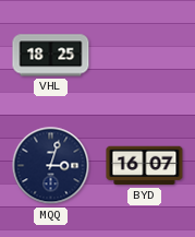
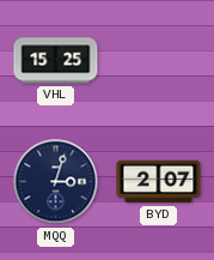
VHL: 18:25 -> 15:25
BYD: 16:07 -> 2:07
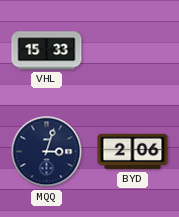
VHL: 15:25 -> 15:33
BYD: 2:07 -> 2:06
